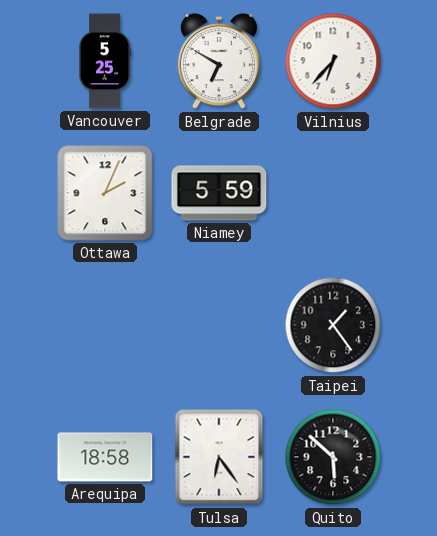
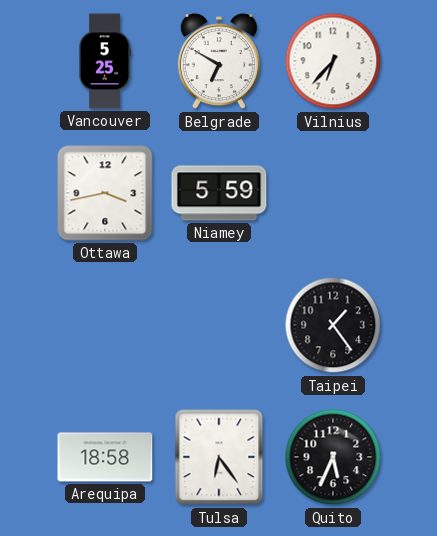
Ottawa: 2:04 -> 3:43
Quito: 5:52 -> 5:34
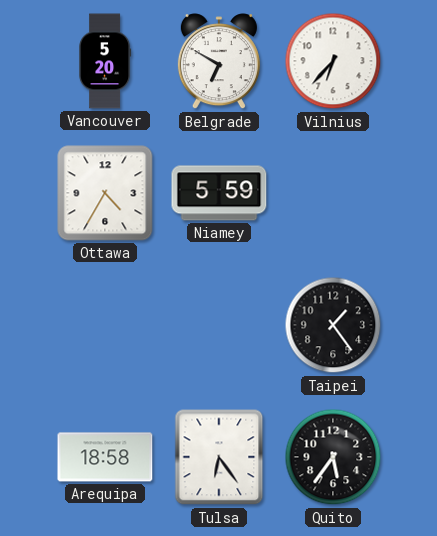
Vancouver: 5:25 -> 5:20
Ottawa: 3:43 -> 4:35
Quito: 5:34 -> 5:36
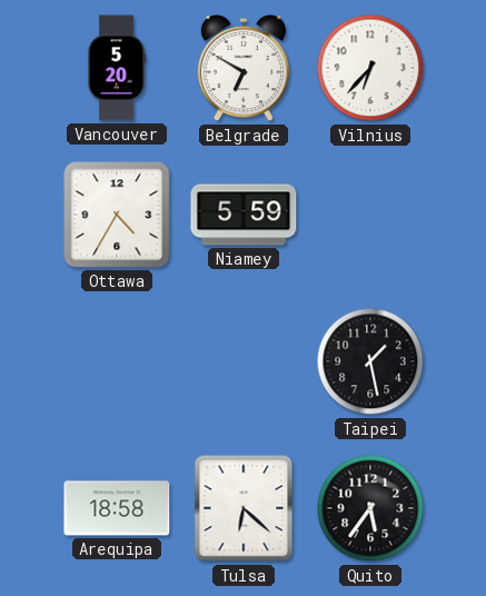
Taipei: 1:24 -> 1:28
Tulsa: 6:24 -> 6:22
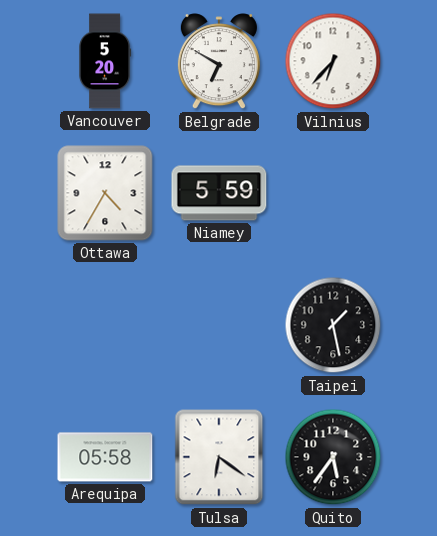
Arequipa: 18:58 -> 05:58
Tulsa: 6:22 -> 6:21
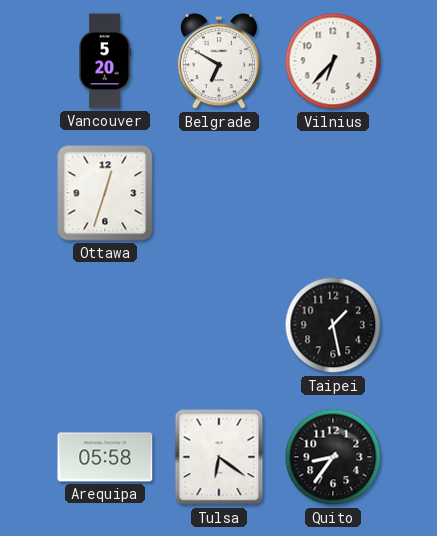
Ottawa: 4:35 -> 12:33
Niamey: 5:59 -> none
Quito: 5:36 -> 8:36
